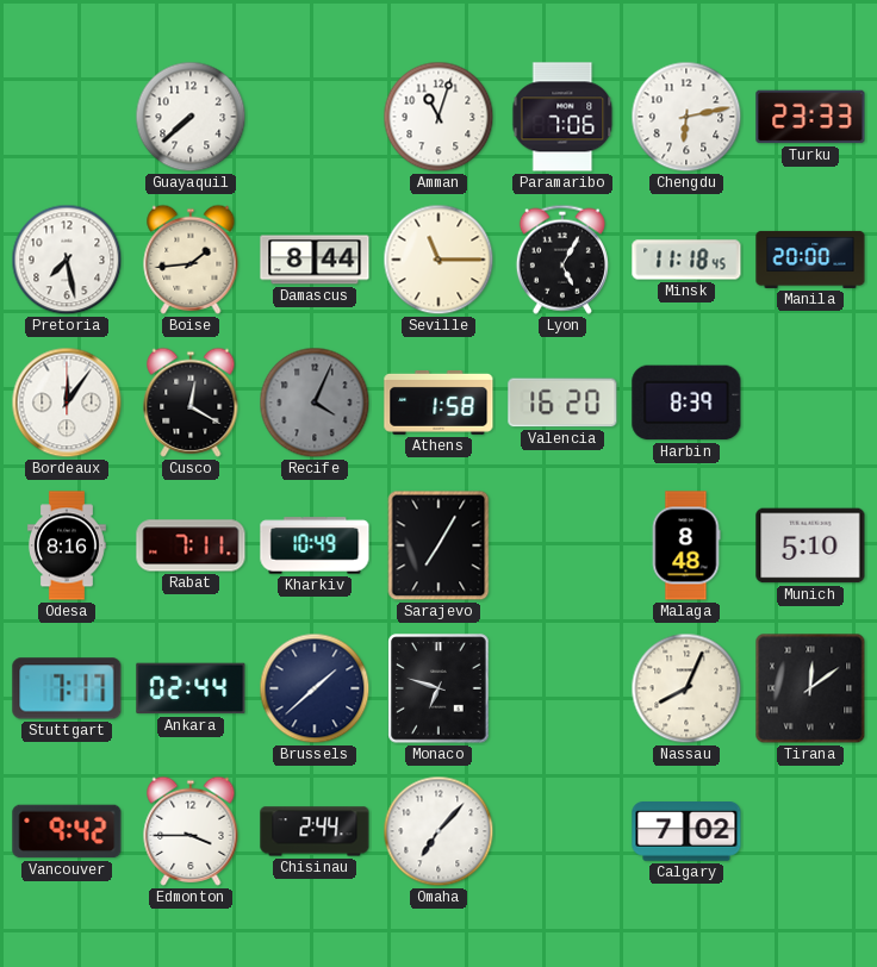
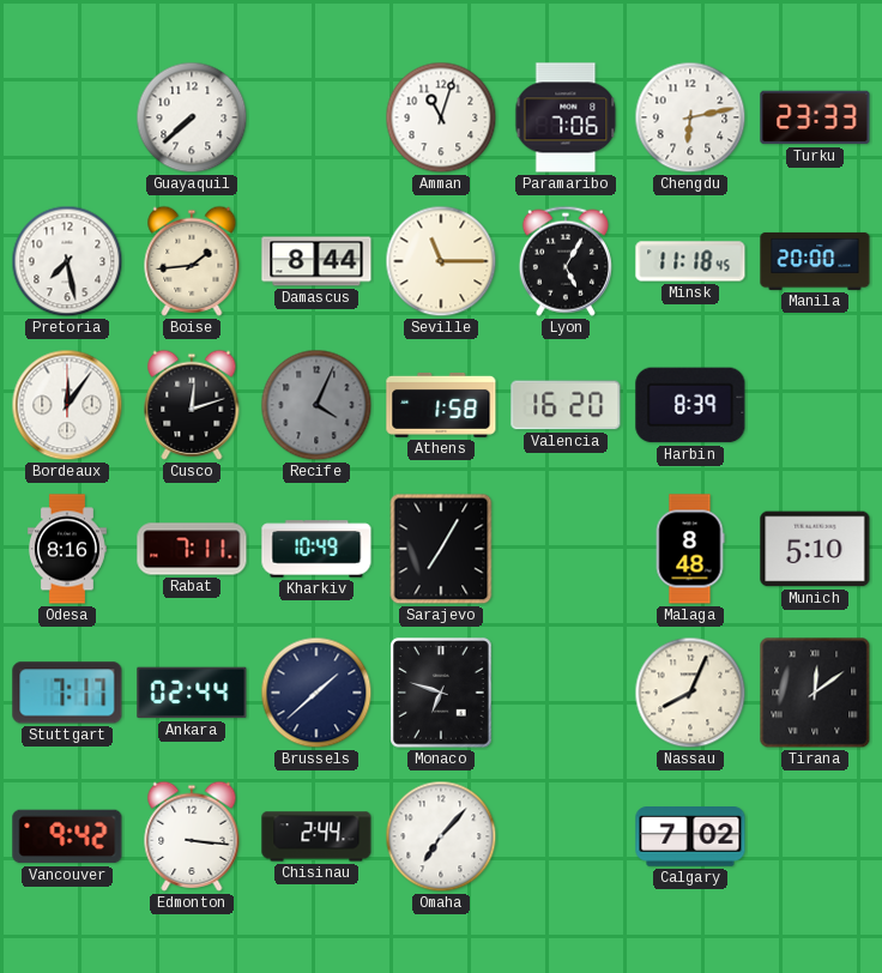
Cusco: 12:20 -> 12:12
Edmonton: 3:45 -> 3:16
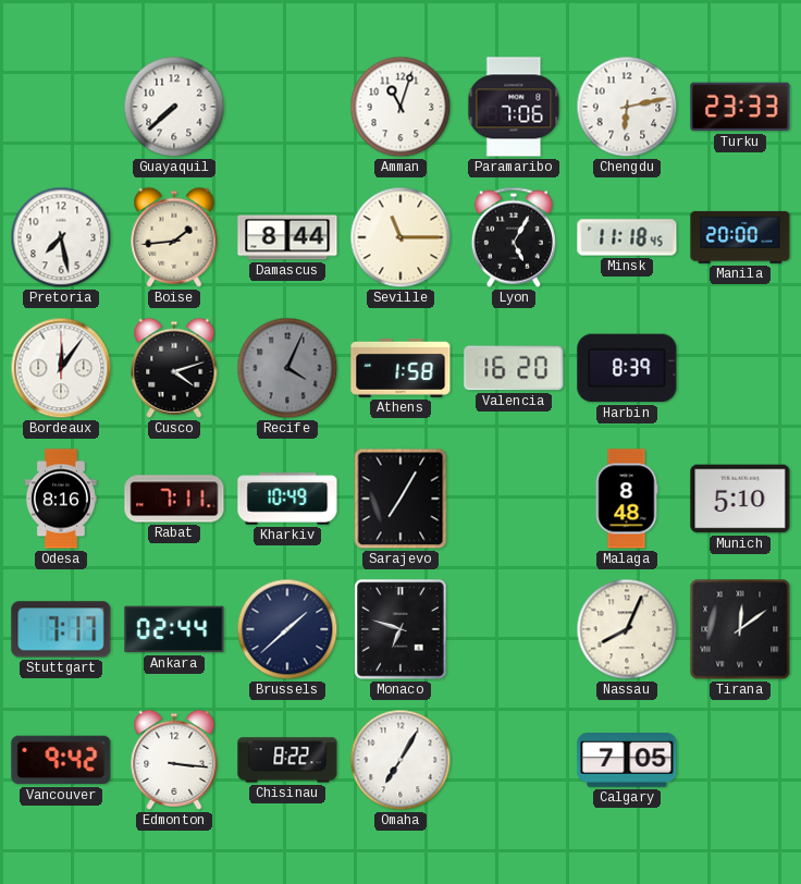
Cusco: 12:12 -> 4:12
Chisinau: 2:44 -> 8:22
Omaha: 7:07 -> 7:05
Calgary: 7:02 -> 7:05
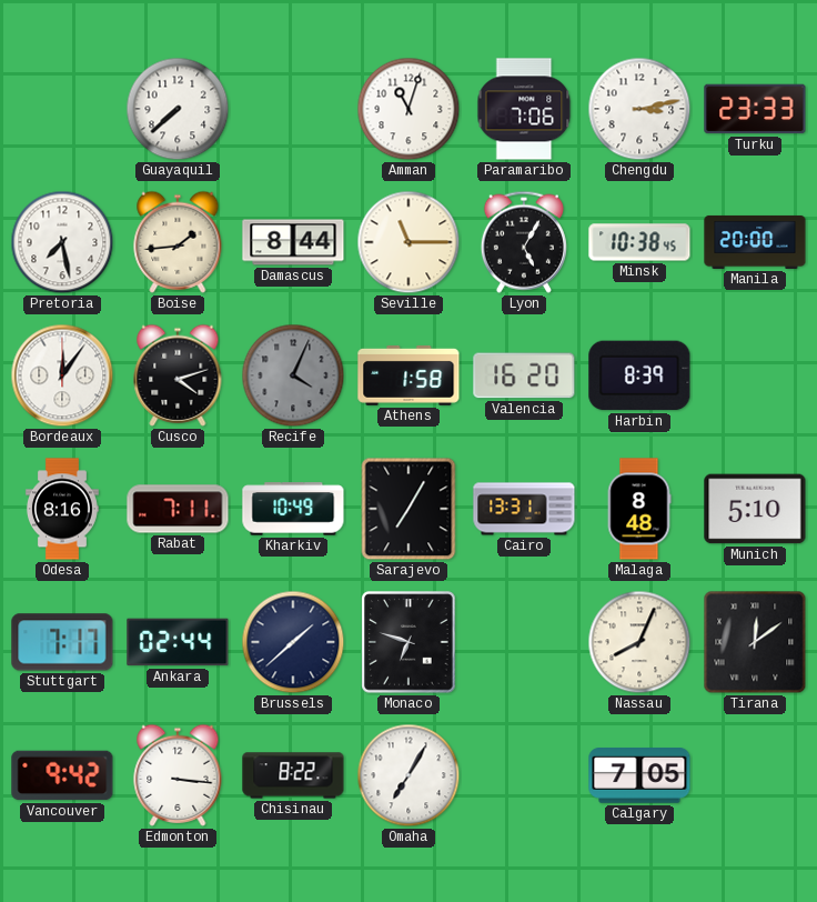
Chengdu: 6:13 -> 3:13
Minsk: 11:18 -> 10:38
Cairo: none -> 13:31
